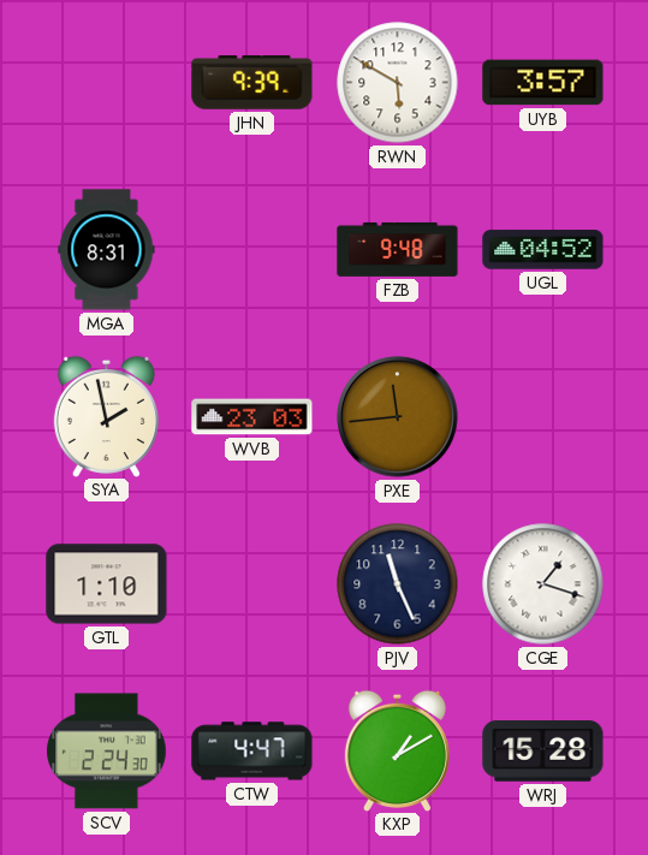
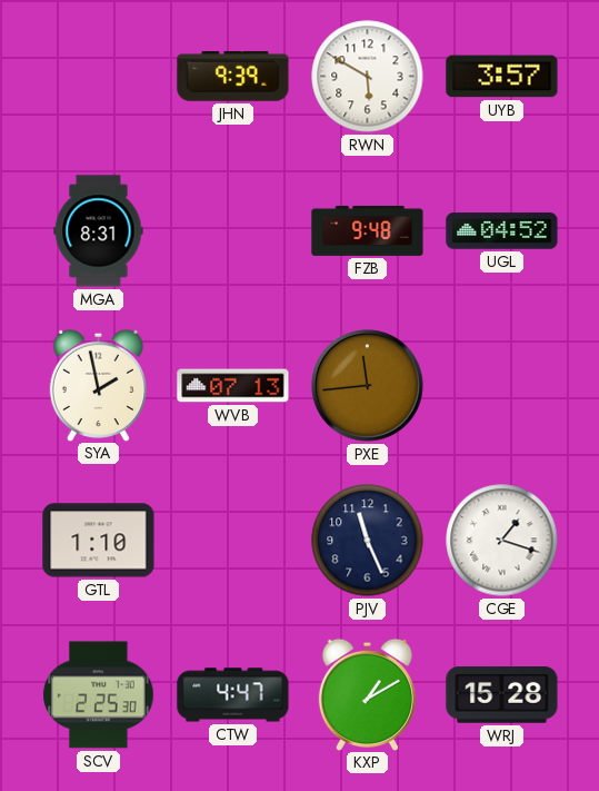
WVB: 23:03 -> 07:13
SCV: 2:24 -> 2:25
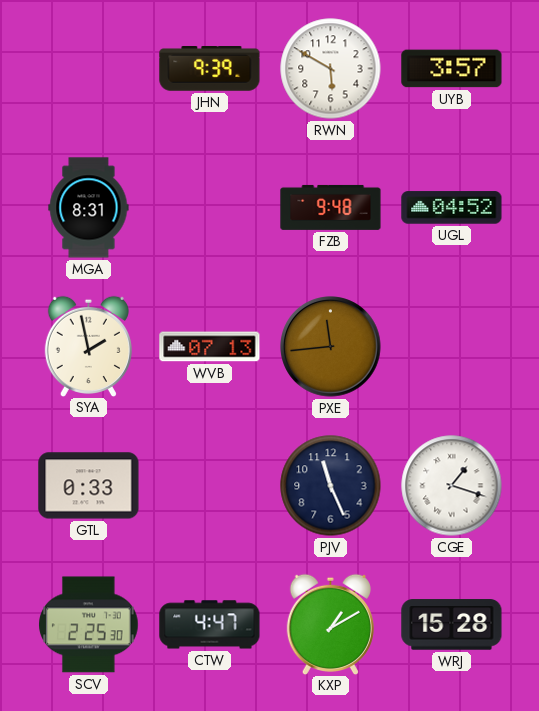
GTL: 1:10 -> 0:33
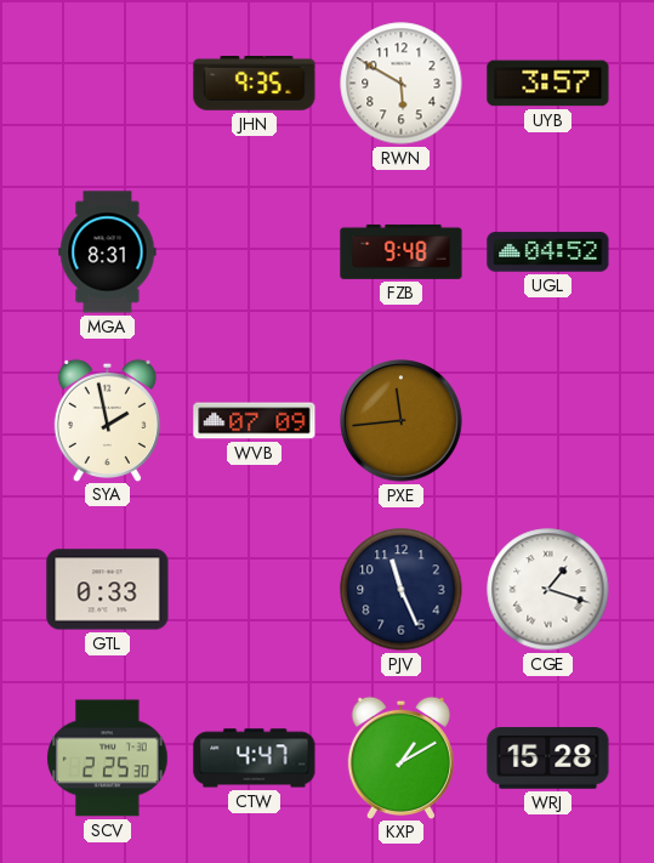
JHN: 9:39 -> 9:35
WVB: 07:13 -> 07:09
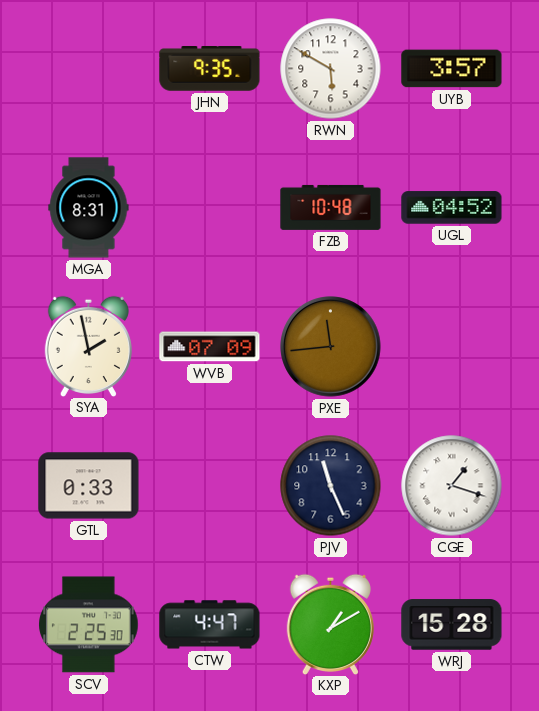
FZB: 9:48 -> 10:48
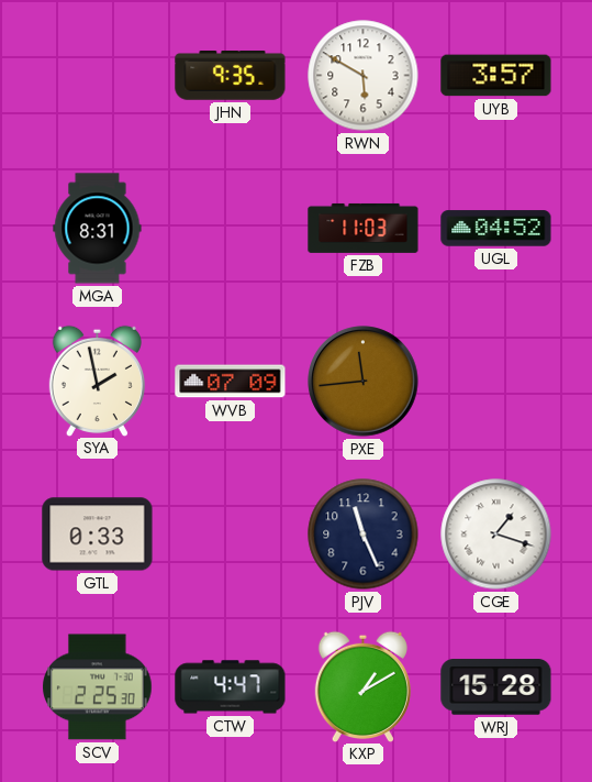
FZB: 10:48 -> 11:03
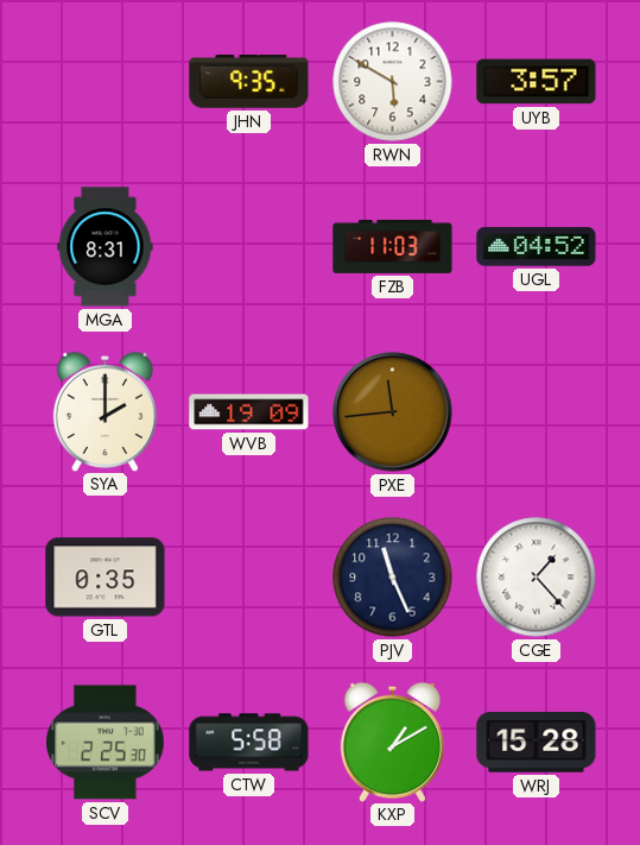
SYA: 1:58 -> 2:00
WVB: 07:09 -> 19:09
GTL: 0:33 -> 0:35
CGE: 1:18 -> 1:23
CTW: 4:47 -> 5:58
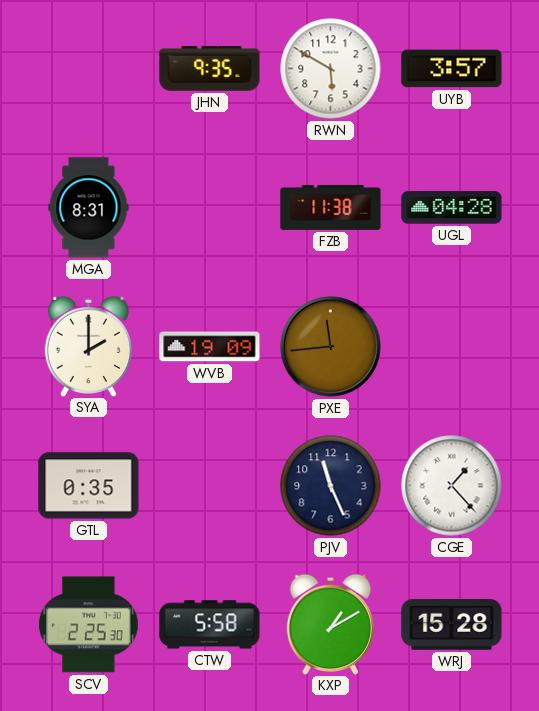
FZB: 11:03 -> 11:38
UGL: 04:52 -> 04:28
